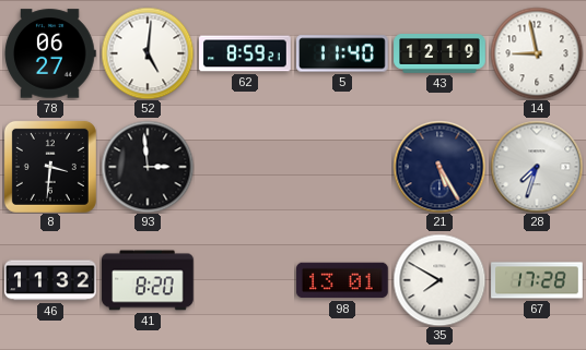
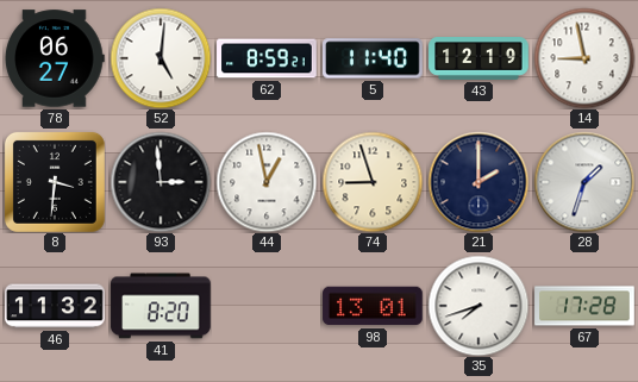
44: none -> 12:58
74: none -> 8:57
21: 5:25 -> 2:00
28: 7:33 -> 1:33
35: 7:50 -> 7:42
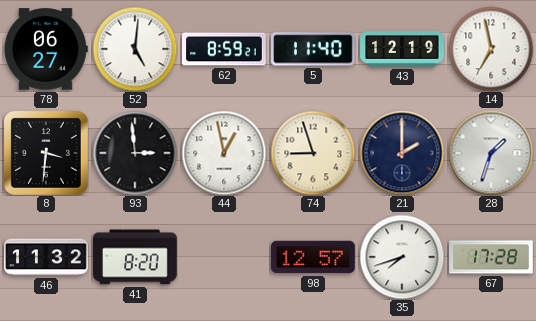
14: 8:58 -> 6:58
98: 13:01 -> 12:57
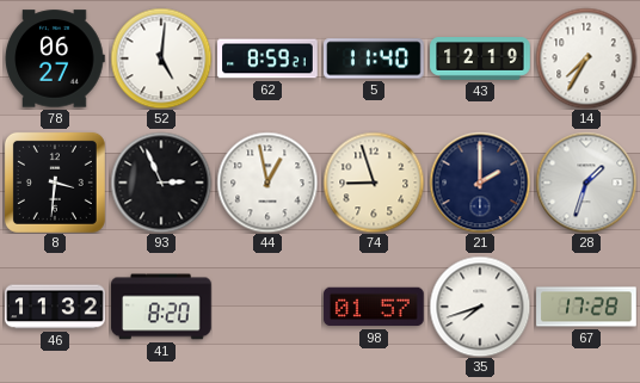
14: 6:58 -> 7:35
93: 2:59 -> 2:56
98: 12:57 -> 01:57
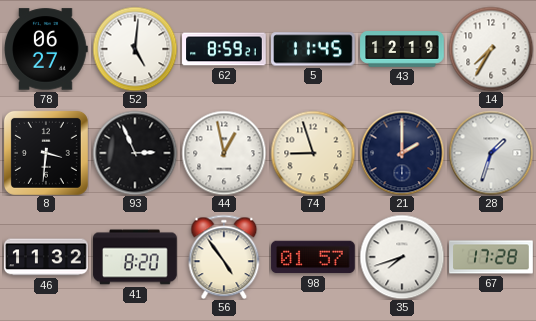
5: 11:40 -> 11:45
56: none -> 4:54
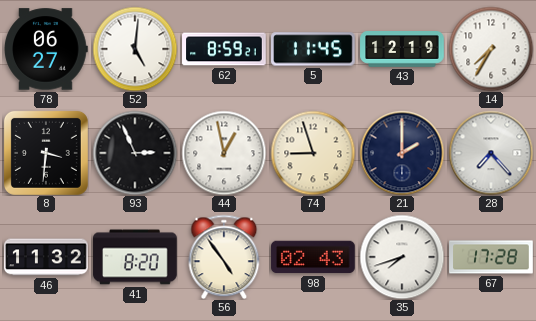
28: 1:33 -> 7:23
98: 01:57 -> 02:43
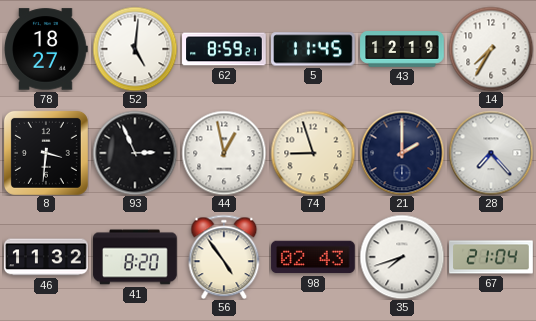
78: 06:27 -> 18:27
67: 17:28 -> 21:04
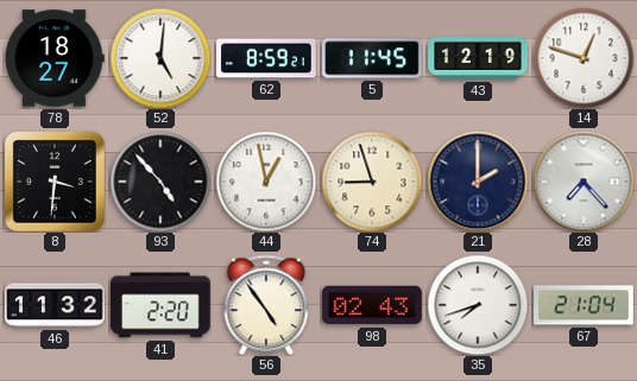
14: 7:35 -> 12:48
93: 2:56 -> 4:53
41: 8:20 -> 2:20
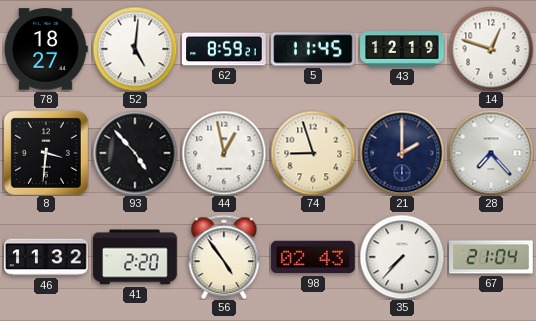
35: 7:42 -> 7:37
